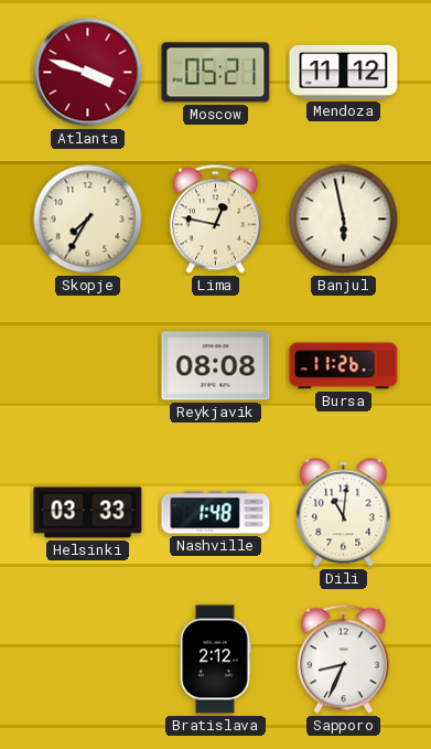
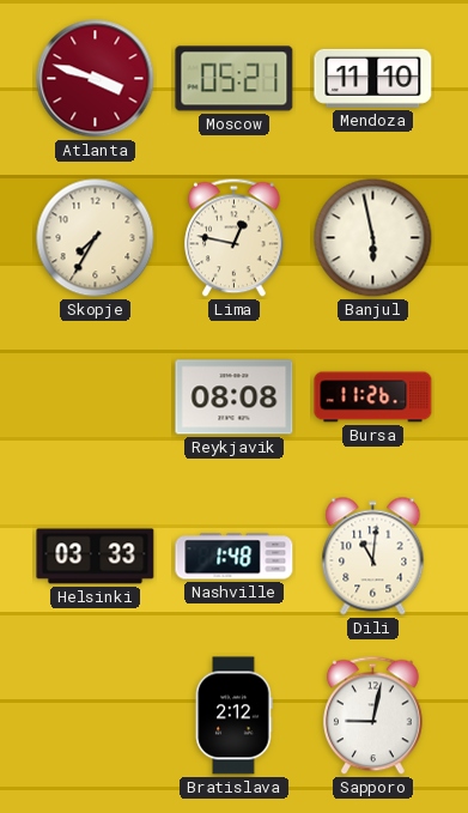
Mendoza: 11:12 -> 11:10
Sapporo: 8:34 -> 9:02
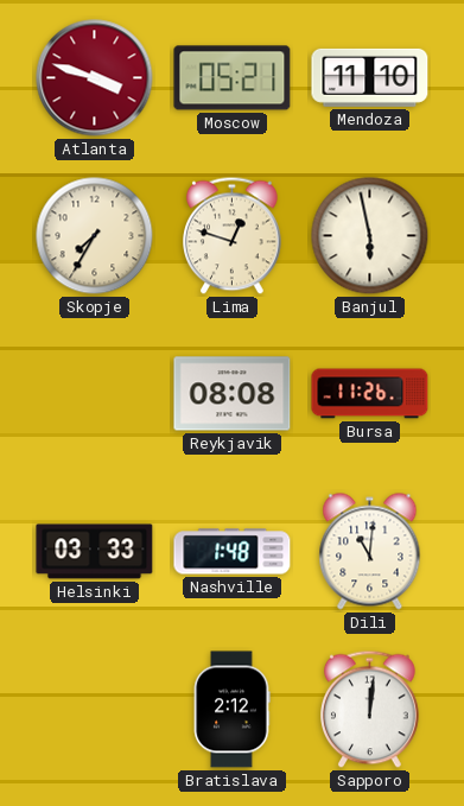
Lima: 12:47 -> 12:48
Sapporo: 9:02 -> 12:01
